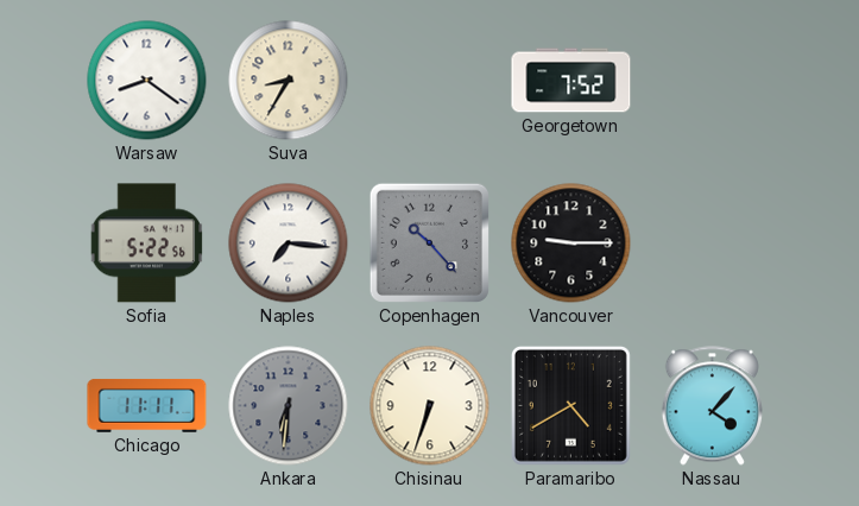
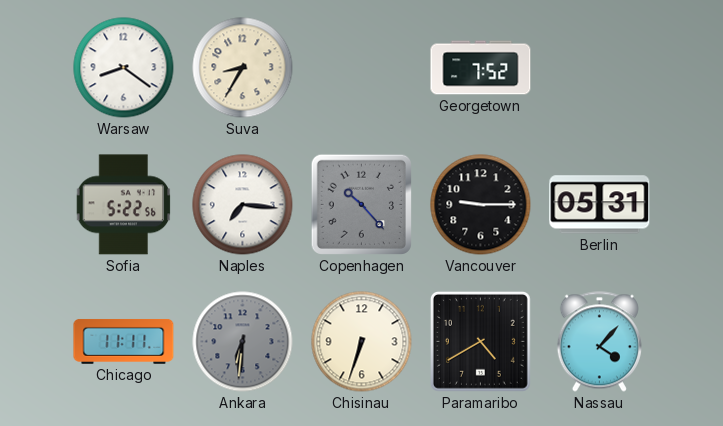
Berlin: none -> 05:31
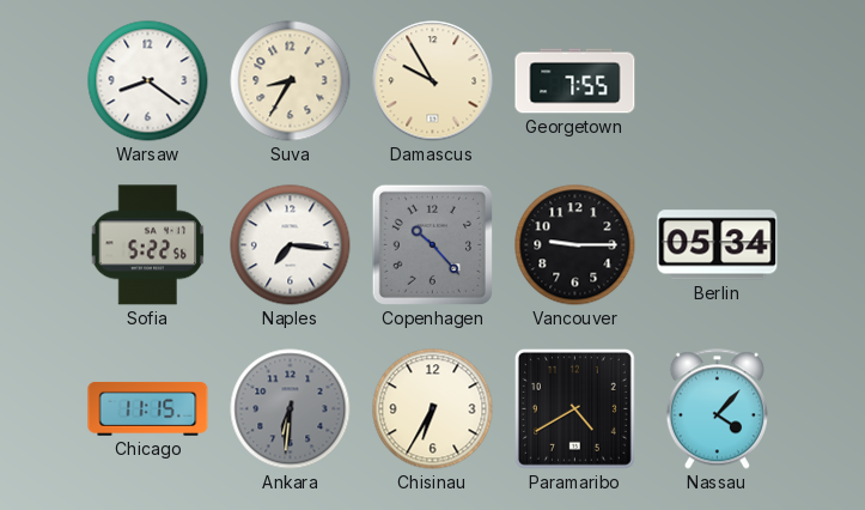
Damascus: none -> 9:55
Georgetown: 7:52 -> 7:55
Berlin: 05:31 -> 05:34
Chicago: 11:11 -> 11:15
Chisinau: 6:33 -> 6:35
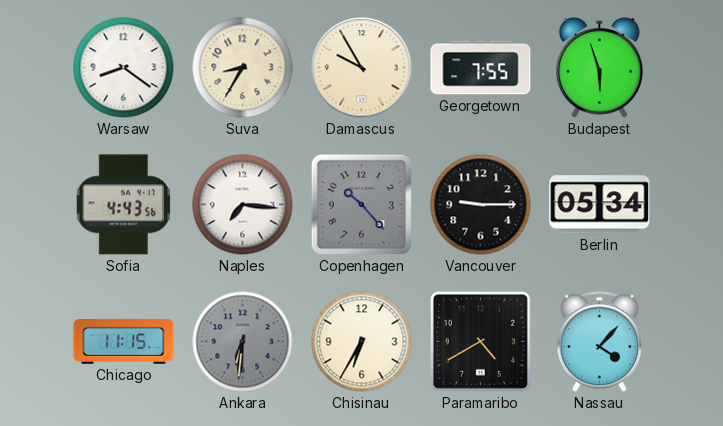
Budapest: none -> 5:57
Sofia: 5:22 -> 4:43
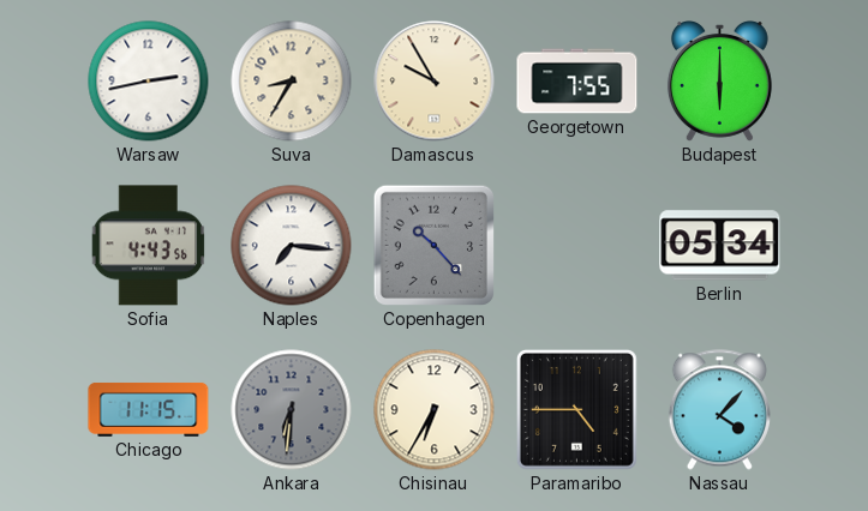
Warsaw: 8:21 -> 2:43
Budapest: 5:57 -> 6:00
Vancouver: 9:15 -> none
Paramaribo: 4:40 -> 4:45
